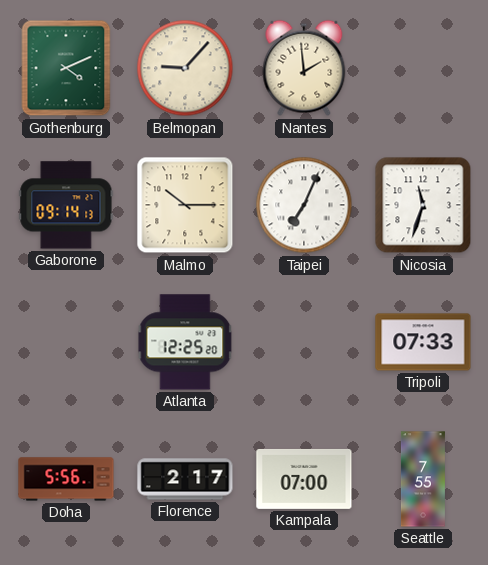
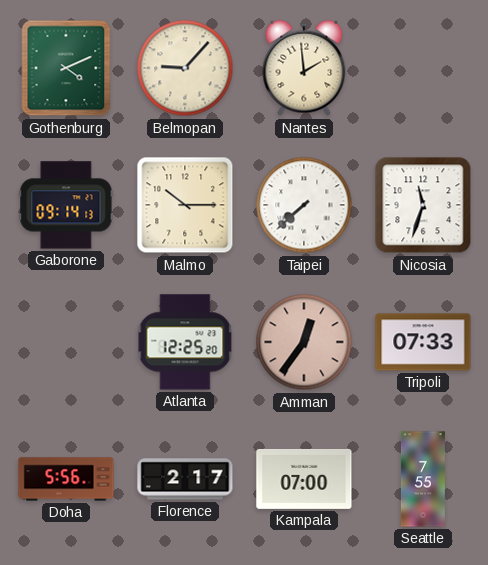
Taipei: 7:04 -> 7:38
Amman: none -> 12:36
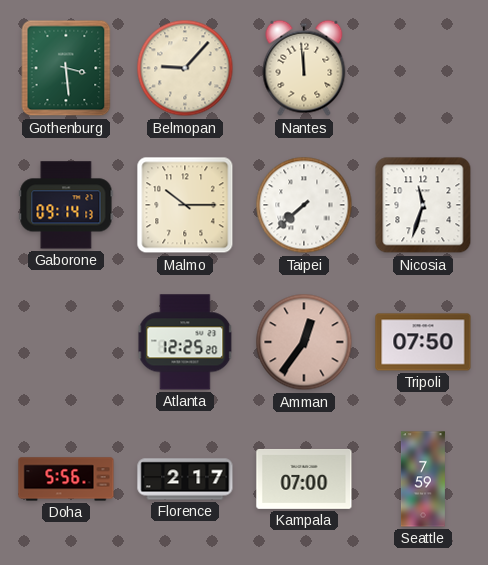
Gothenburg: 4:11 -> 3:29
Nantes: 1:59 -> 11:59
Tripoli: 07:33 -> 07:50
Seattle: 7:55 -> 7:59
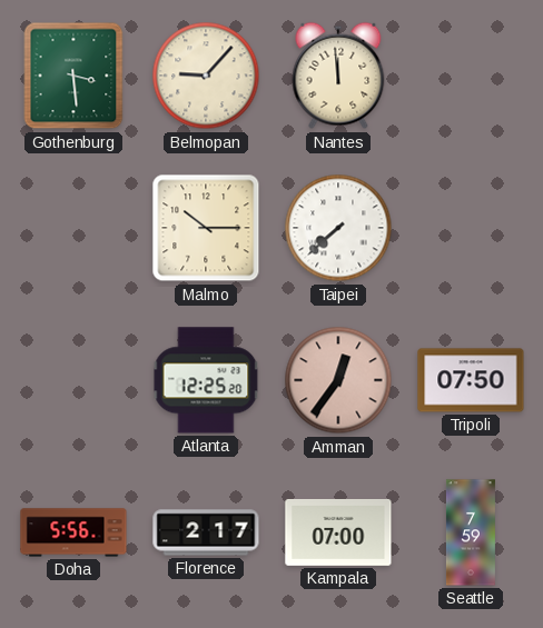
Gaborone: 09:14 -> none
Nicosia: 11:33 -> none
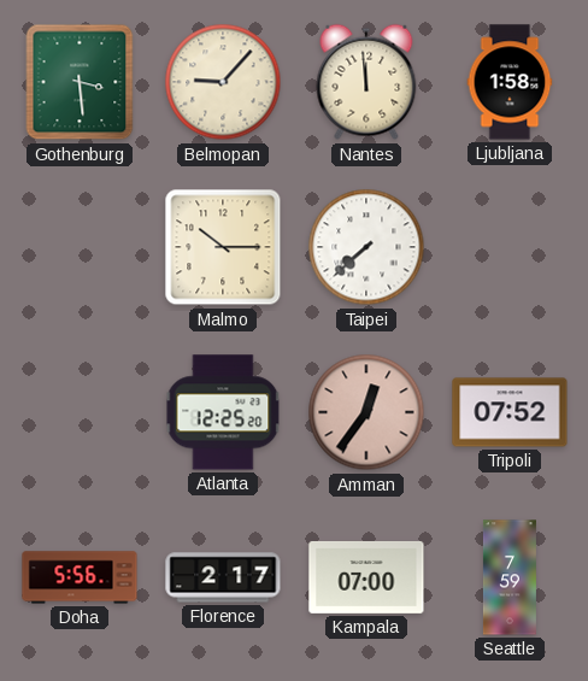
Ljubljana: none -> 1:58
Tripoli: 07:50 -> 07:52
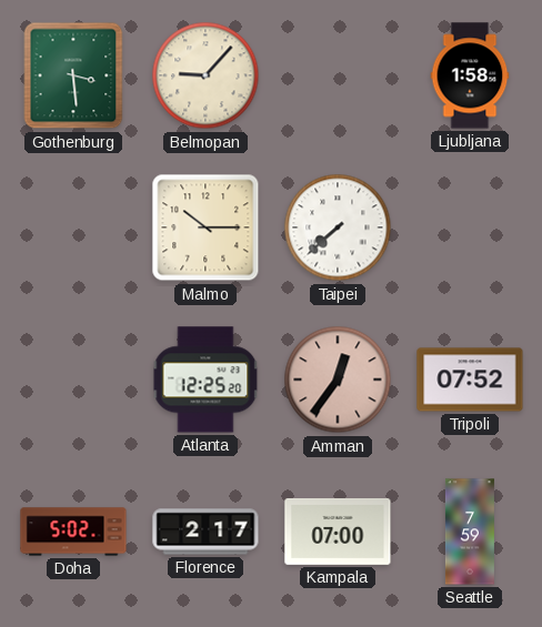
Nantes: 11:59 -> none
Doha: 5:56 -> 5:02
